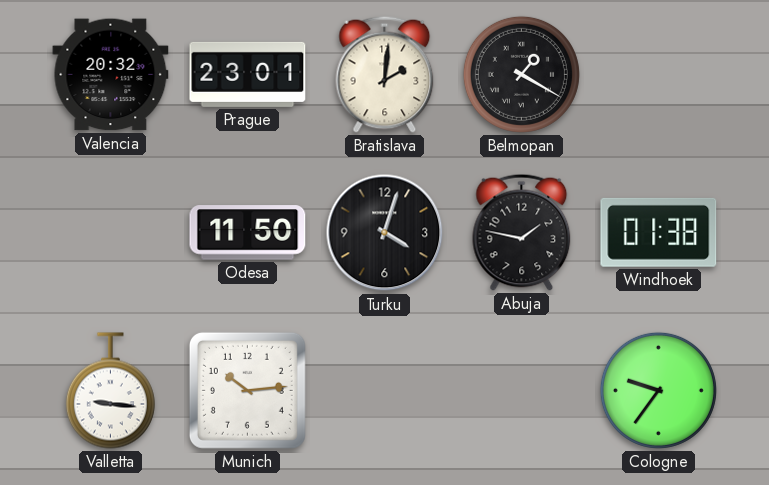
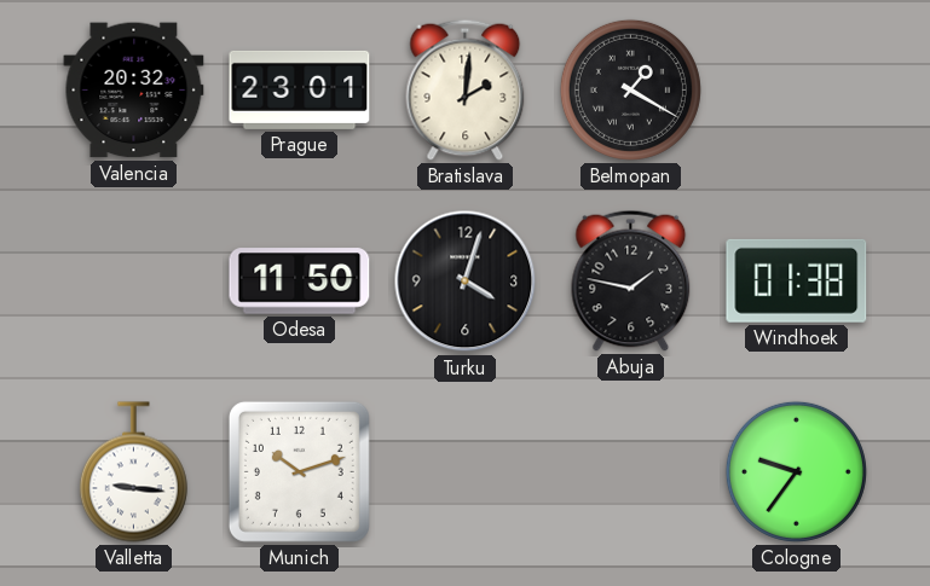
Munich: 10:14 -> 10:12
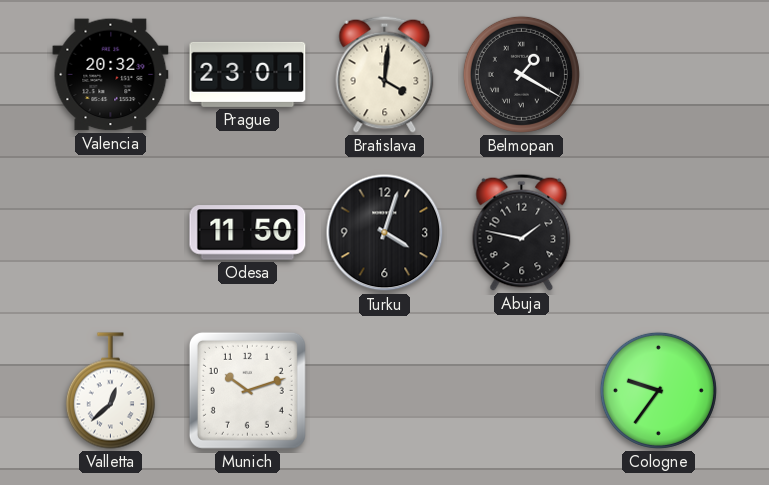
Bratislava: 2:01 -> 4:01
Windhoek: 01:38 -> none
Valletta: 9:16 -> 12:38
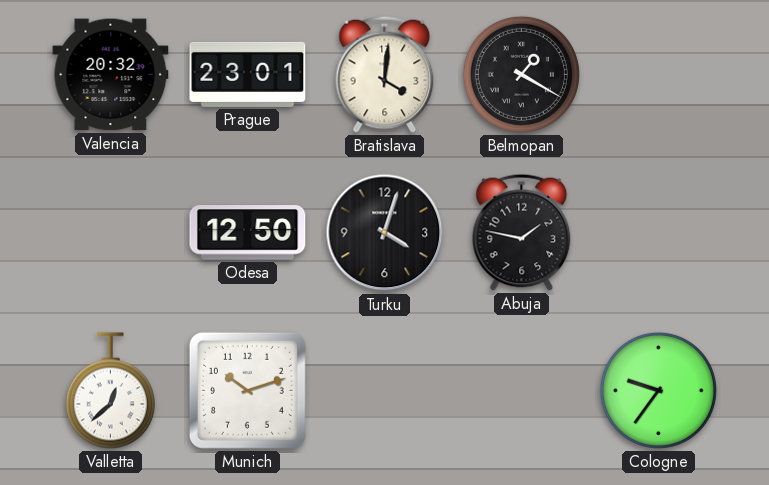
Odesa: 11:50 -> 12:50
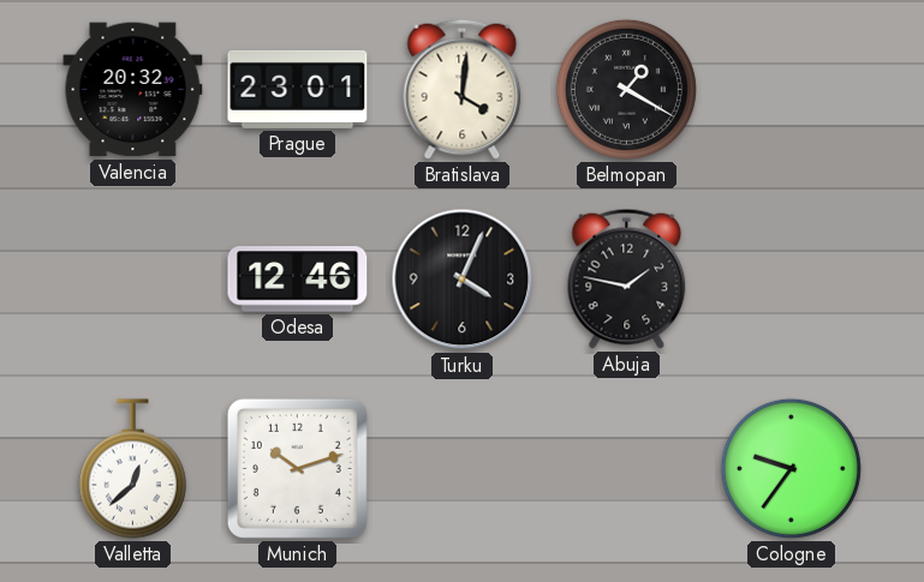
Odesa: 12:50 -> 12:46
Turku: 4:03 -> 4:04
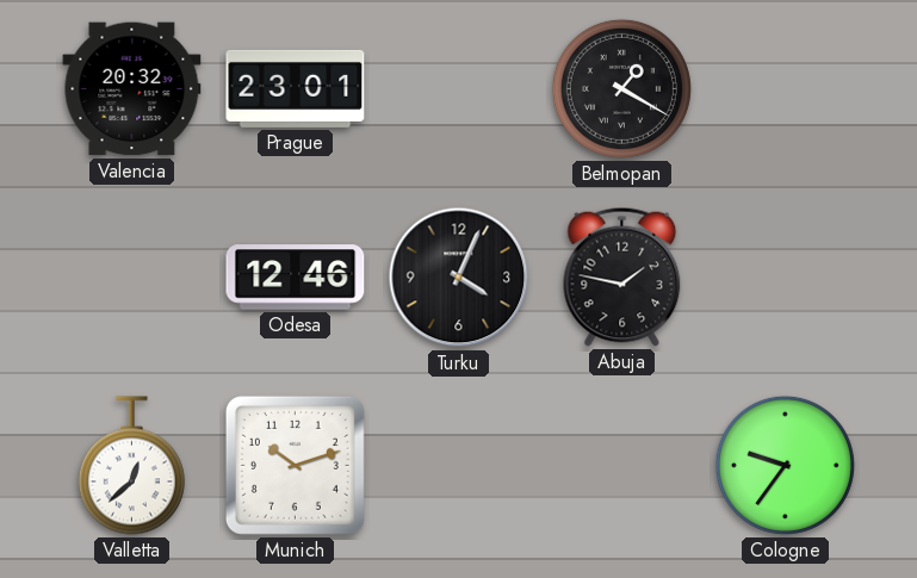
Bratislava: 4:01 -> none
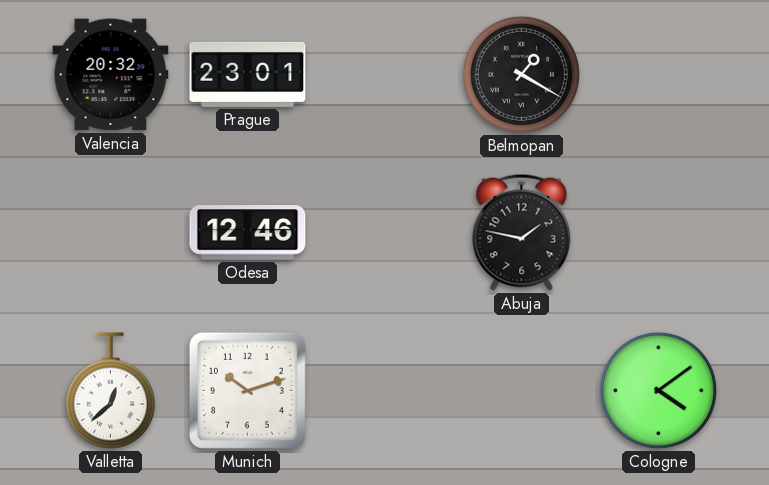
Turku: 4:04 -> none
Cologne: 9:36 -> 4:09
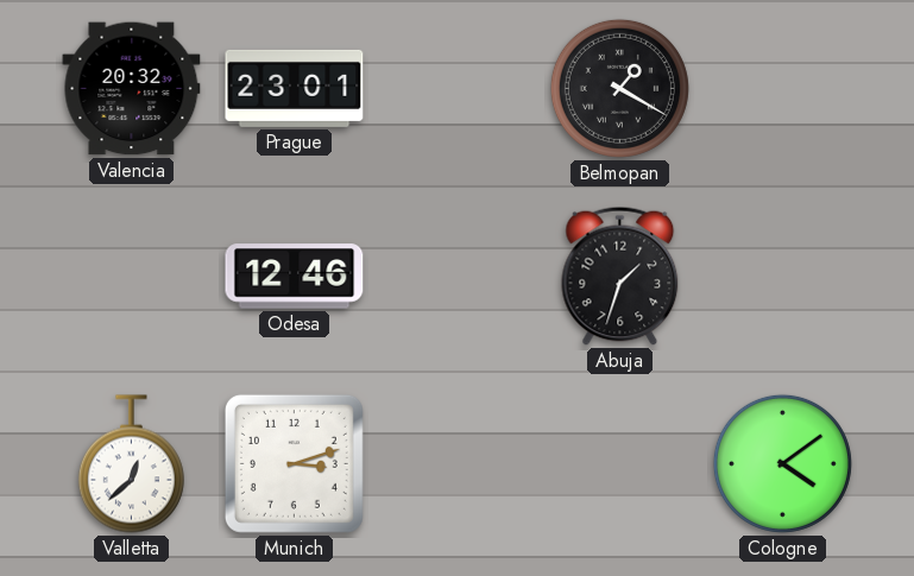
Abuja: 1:47 -> 1:33
Munich: 10:12 -> 3:12
